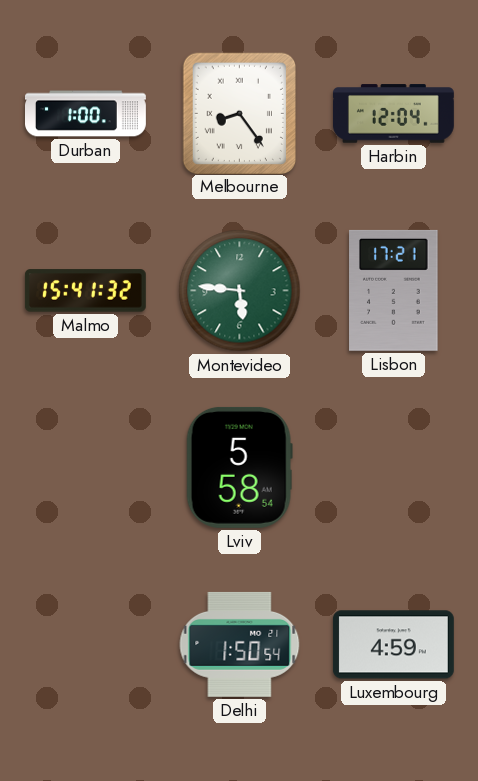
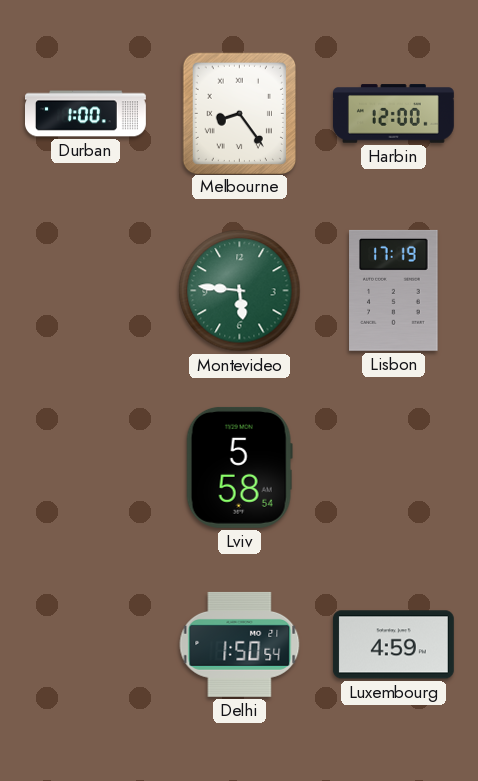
Harbin: 12:04 -> 12:00
Malmo: 15:41 -> none
Lisbon: 17:21 -> 17:19
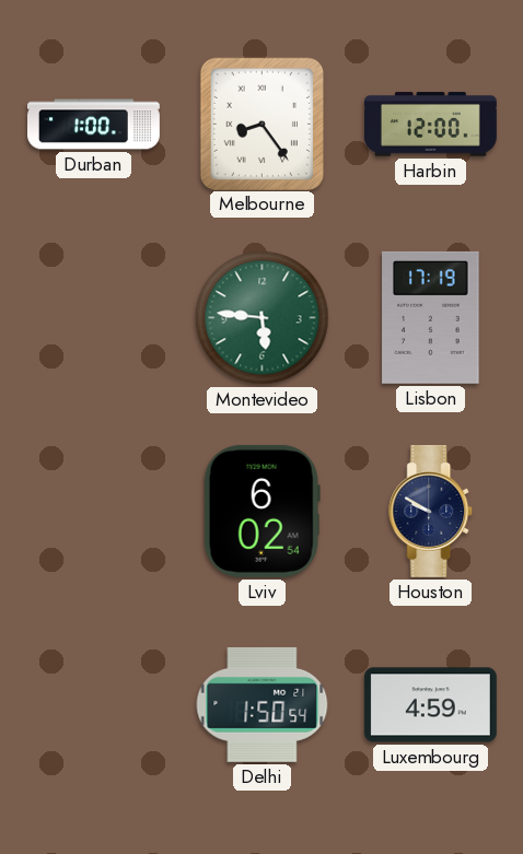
Lviv: 5:58 -> 6:02
Houston: none -> 9:50
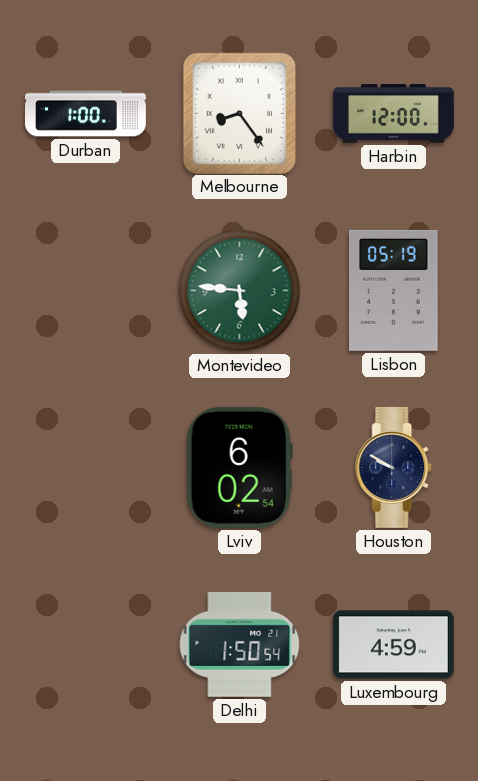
Lisbon: 17:19 -> 05:19
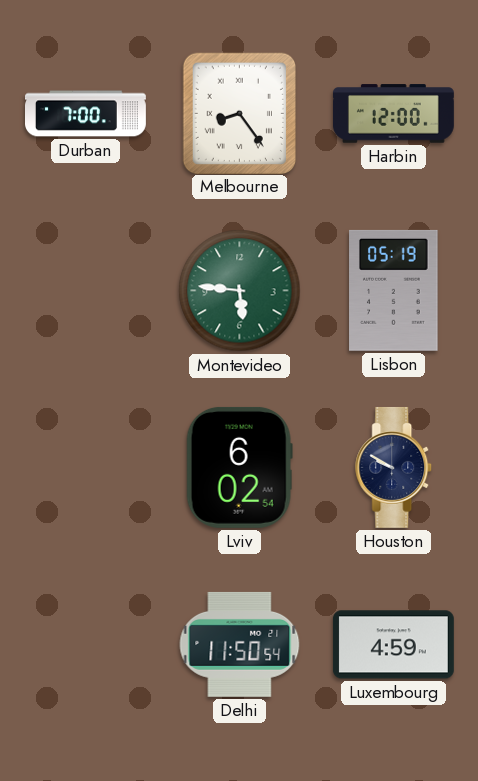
Durban: 1:00 -> 7:00
Delhi: 1:50 -> 11:50
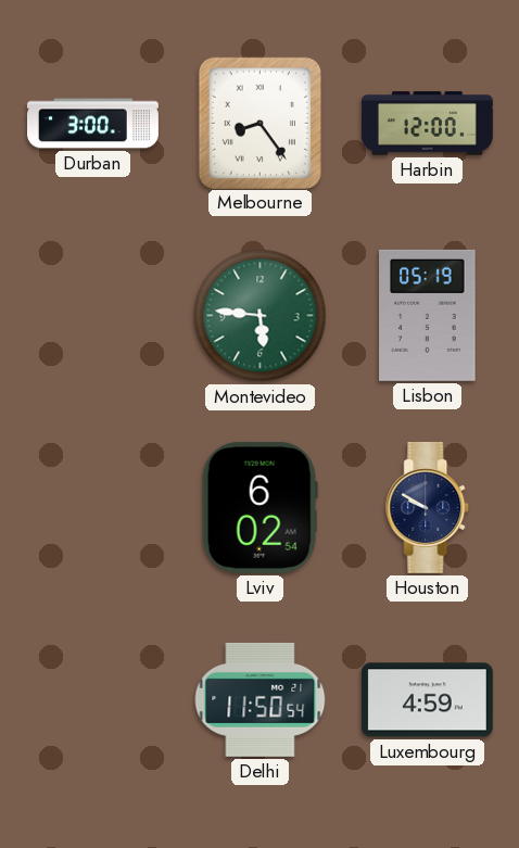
Durban: 7:00 -> 3:00
